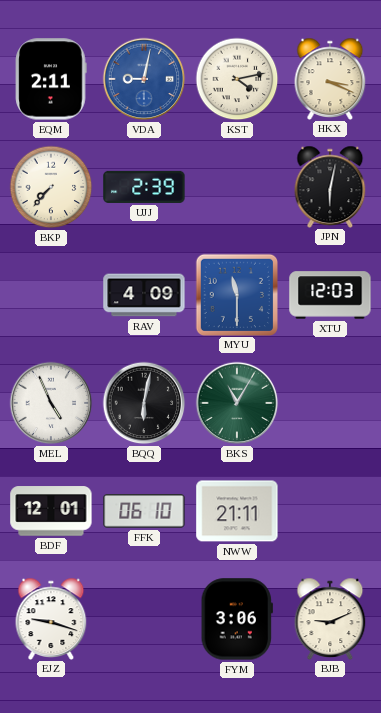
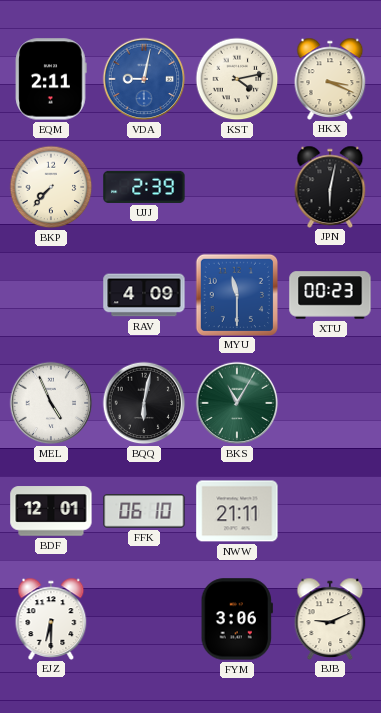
XTU: 12:03 -> 00:23
EJZ: 9:18 -> 6:30
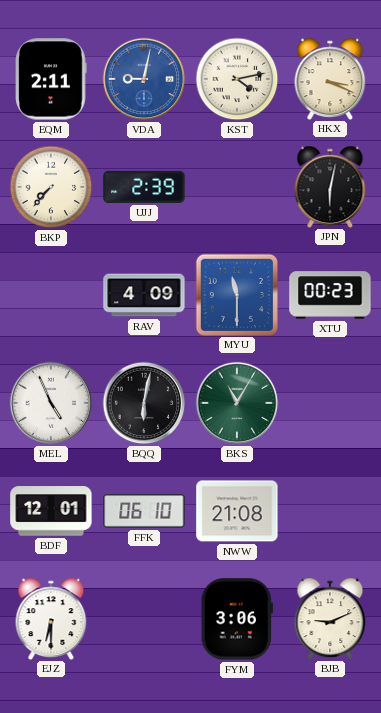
NWW: 21:11 -> 21:08
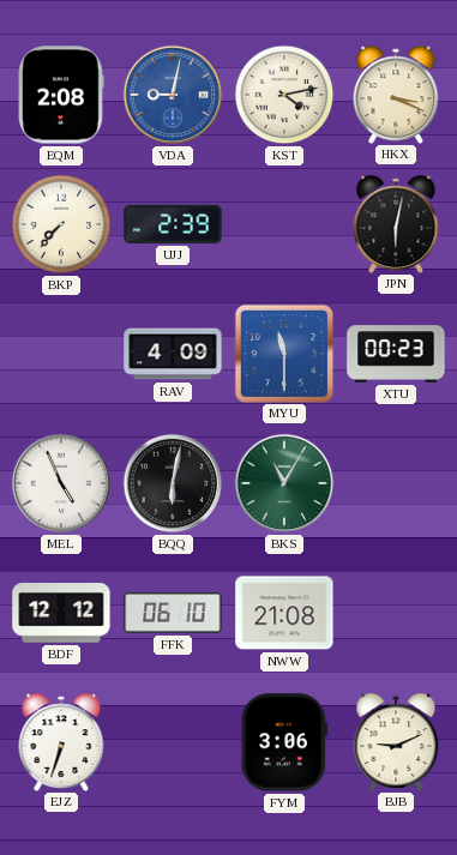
EQM: 2:11 -> 2:08
BDF: 12:01 -> 12:12
EJZ: 6:30 -> 6:33
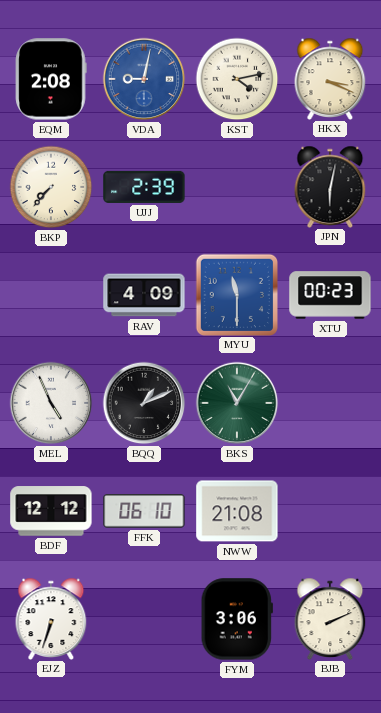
BQQ: 6:02 -> 1:11
BJB: 9:11 -> 2:11
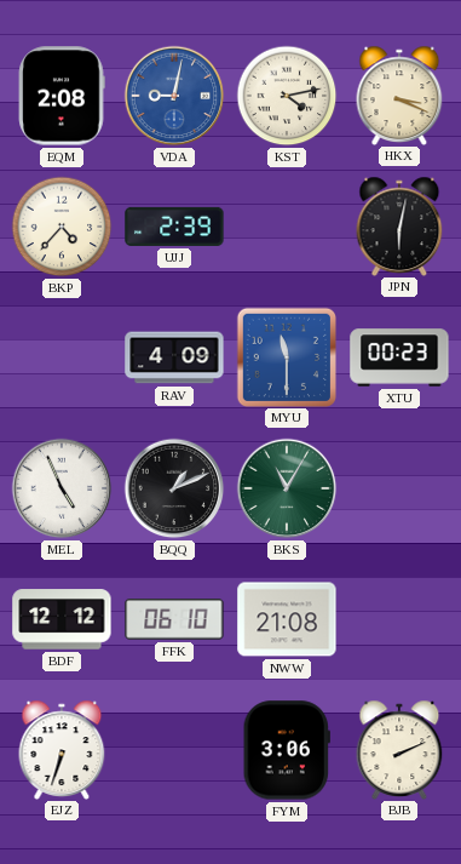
BKP: 7:37 -> 4:37
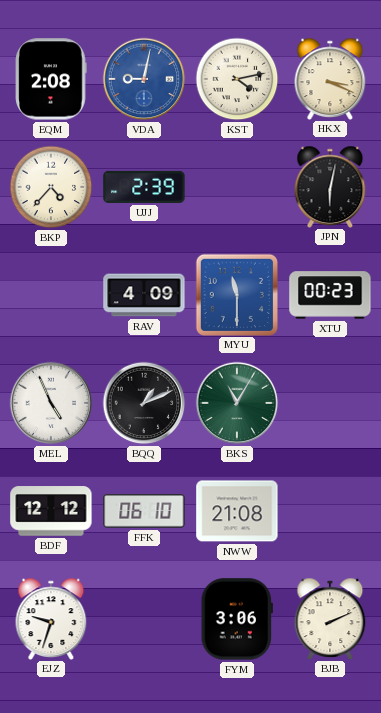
EJZ: 6:33 -> 9:33
